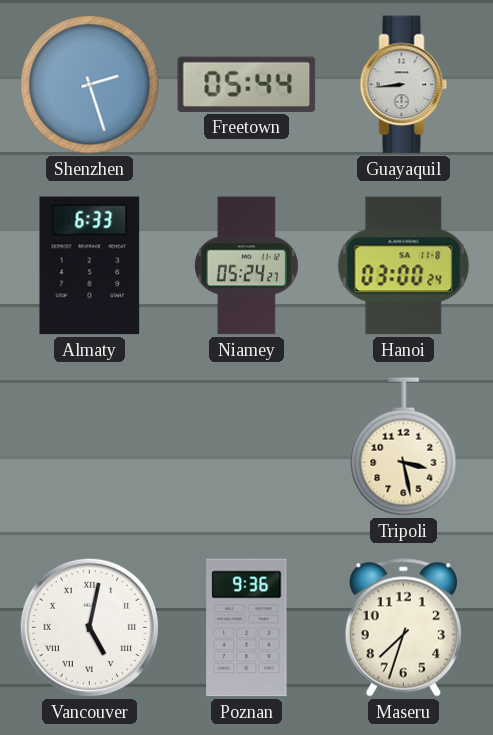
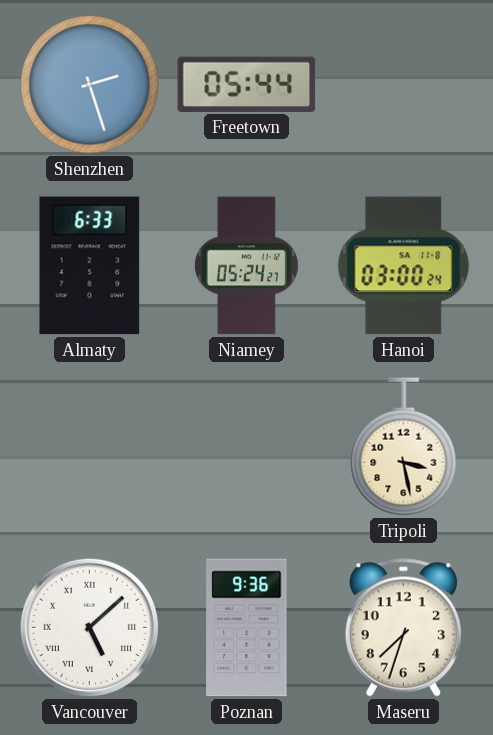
Guayaquil: 8:44 -> none
Vancouver: 5:02 -> 5:08
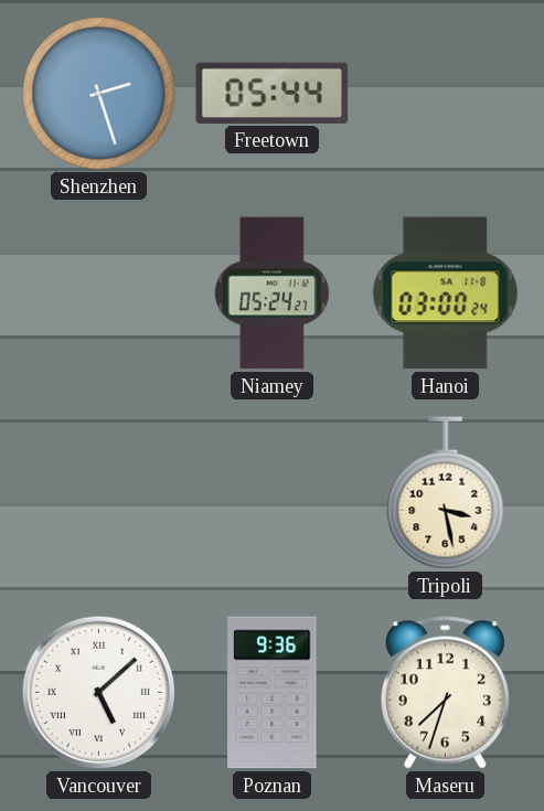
Almaty: 6:33 -> none
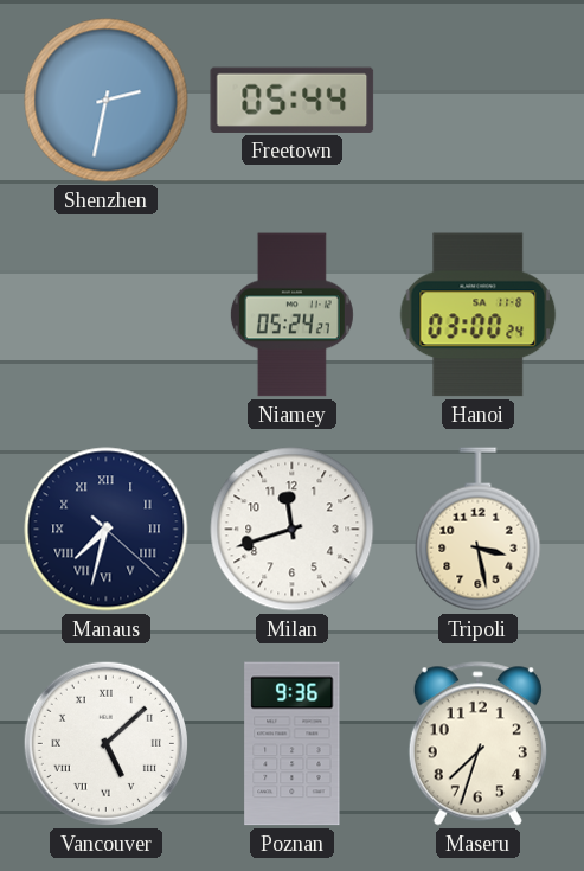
Shenzhen: 2:27 -> 2:32
Manaus: none -> 7:32
Milan: none -> 11:42
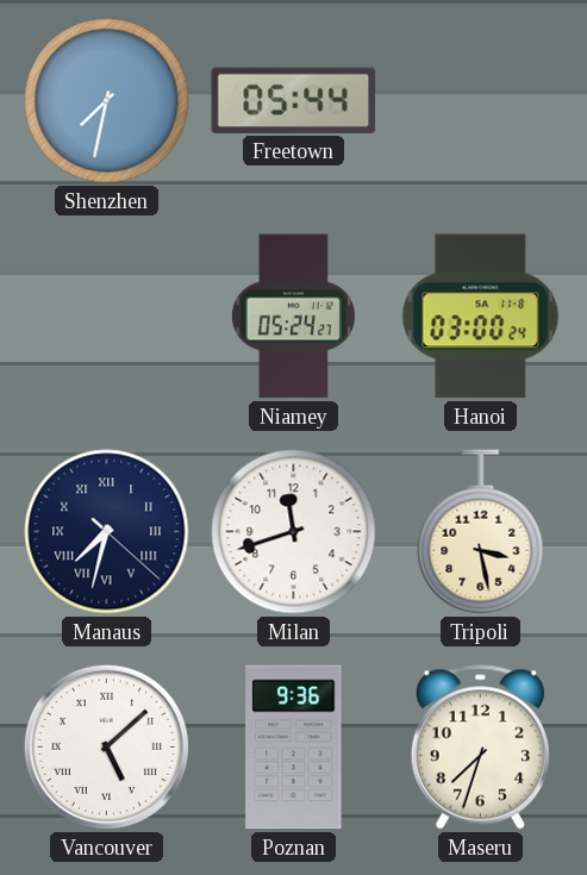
Shenzhen: 2:32 -> 7:32
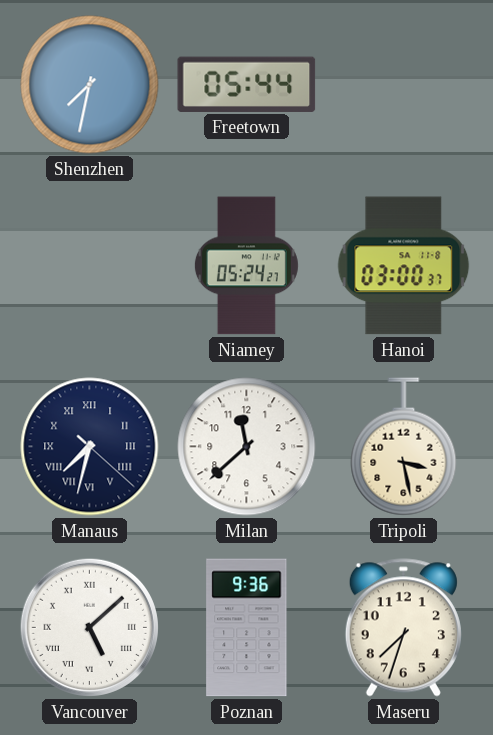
Hanoi: 03:00:24 -> 03:00:37
Milan: 11:42 -> 11:38
